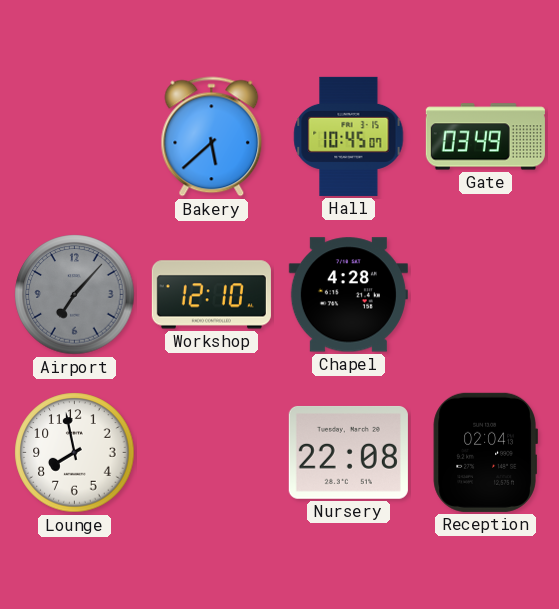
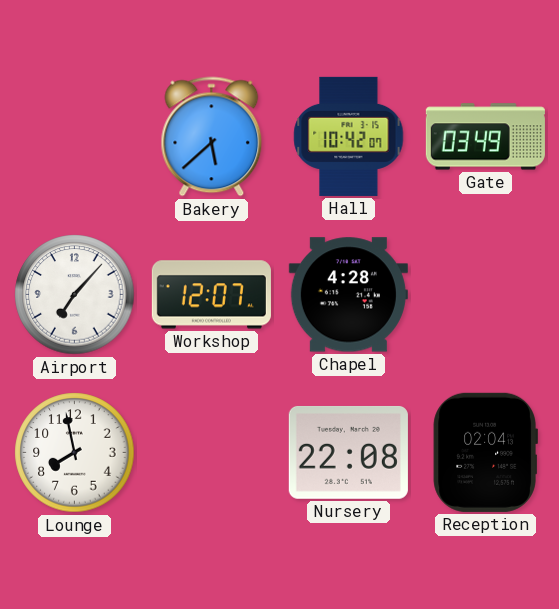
Hall: 10:45 -> 10:42
Airport dial: grey -> white
Workshop: 12:10 -> 12:07
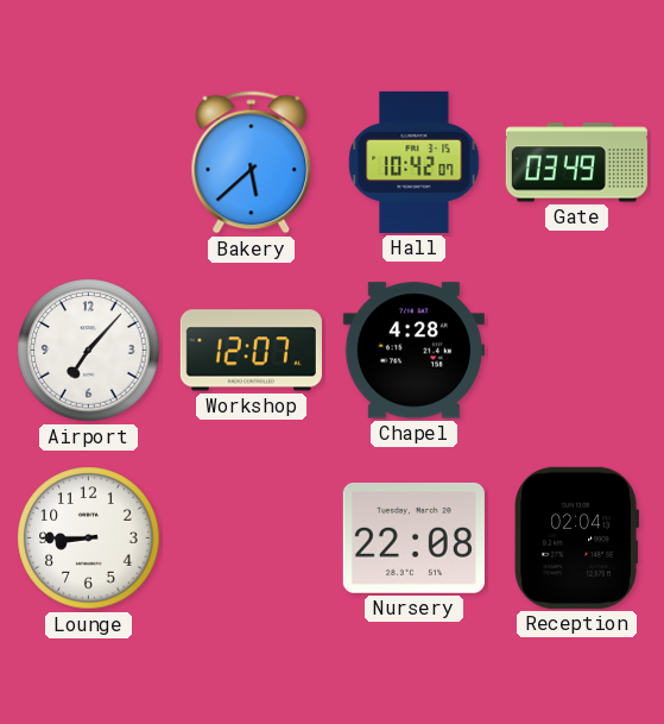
Lounge: 7:58 -> 8:45
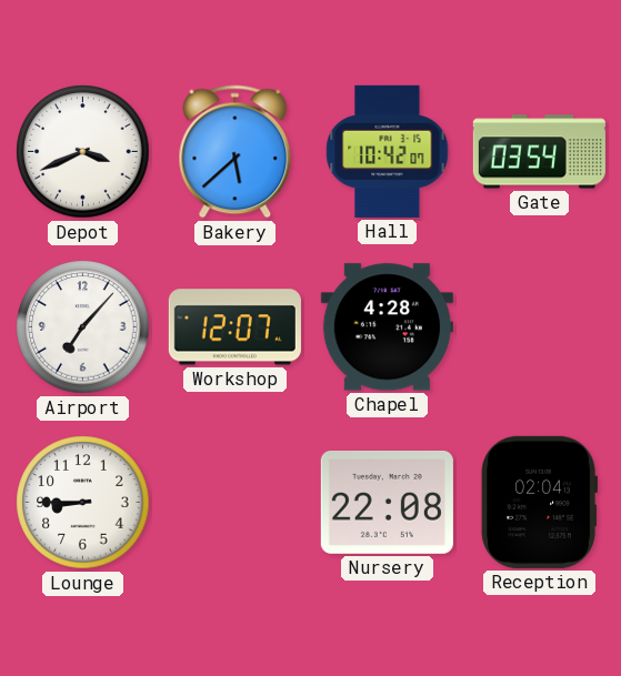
Depot: none -> 3:41
Gate: 03:49 -> 03:54
